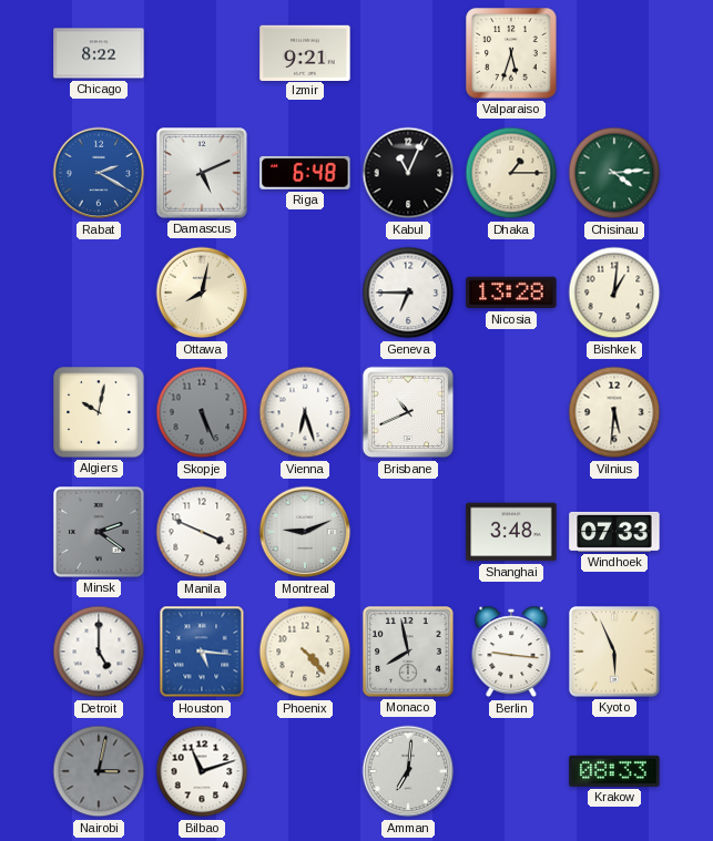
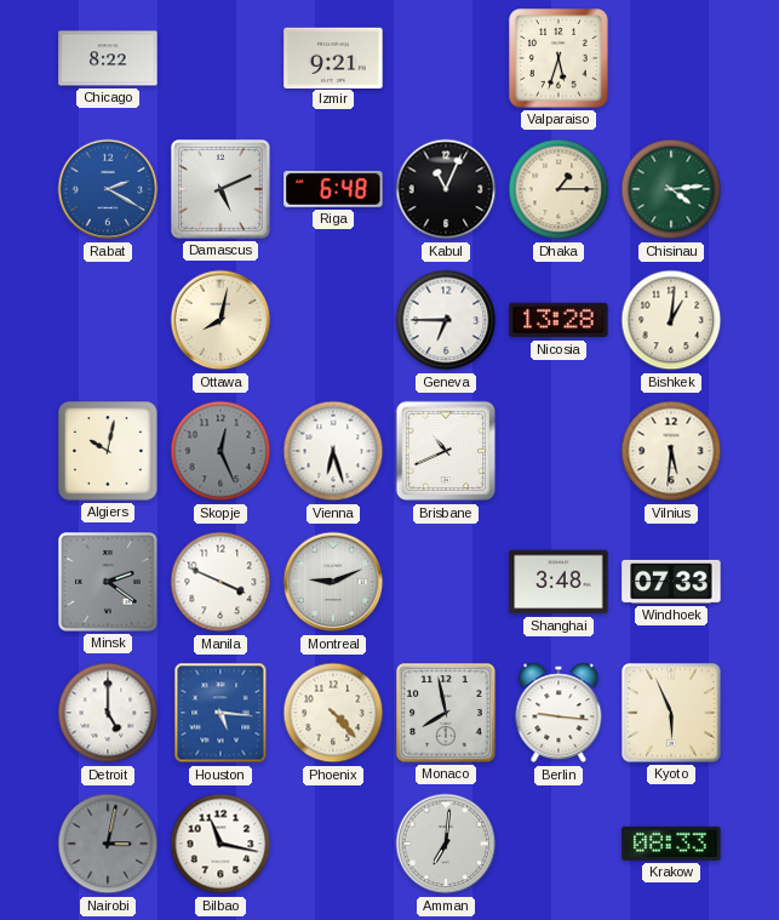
Skopje: 5:26 -> 12:26
Bilbao: 11:12 -> 11:17
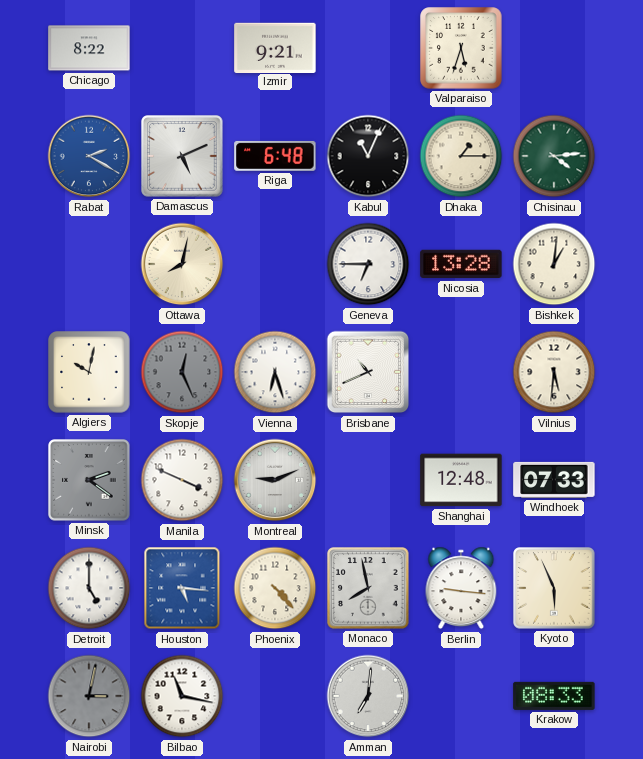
Shanghai: 3:48 -> 12:48
